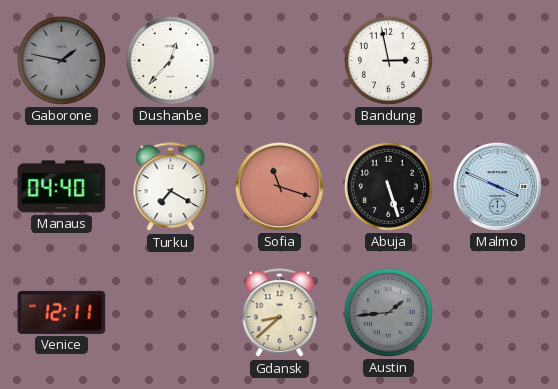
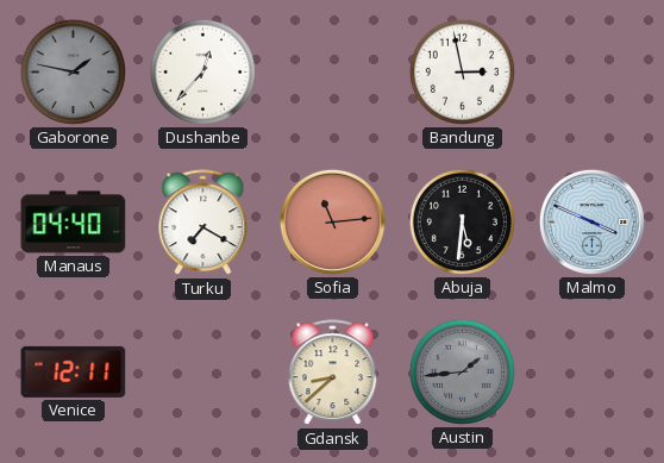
Sofia: 11:18 -> 11:14
Abuja: 5:27 -> 5:31
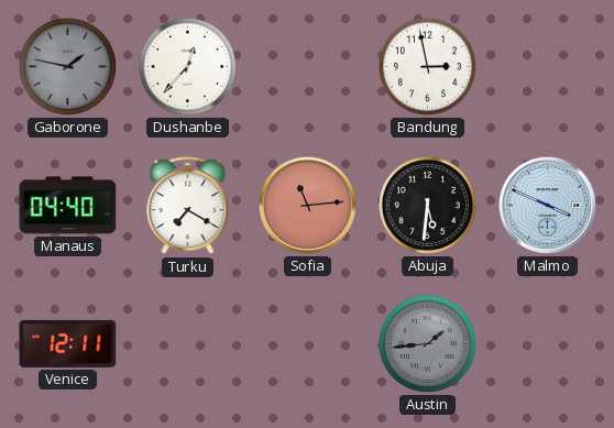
Gdansk: 8:38 -> none
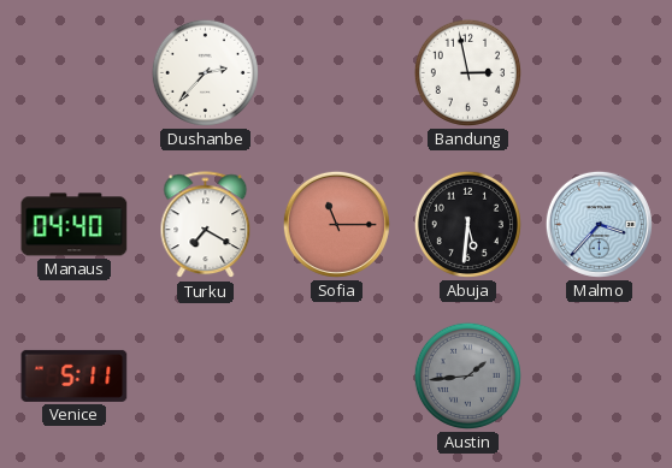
Gaborone: 1:47 -> none
Dushanbe: 12:37 -> 2:37
Sofia: 11:14 -> 11:15
Malmo: 3:49 -> 3:37
Venice: 12:11 -> 5:11
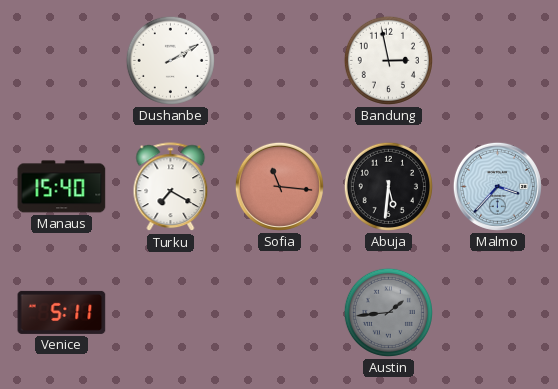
Dushanbe: 2:37 -> 2:10
Manaus: 04:40 -> 15:40
Sofia: 11:15 -> 11:16
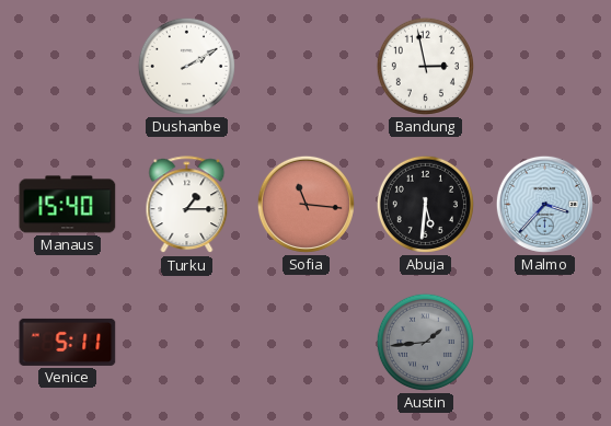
Turku: 7:20 -> 1:15
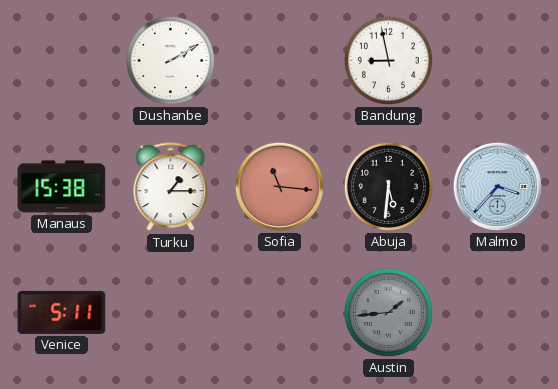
Bandung: 2:58 -> 8:58
Manaus: 15:40 -> 15:38
